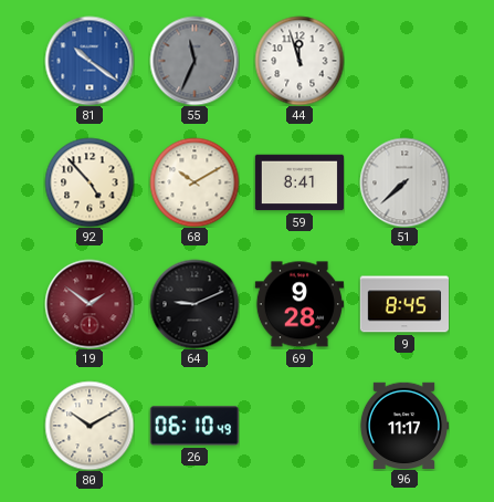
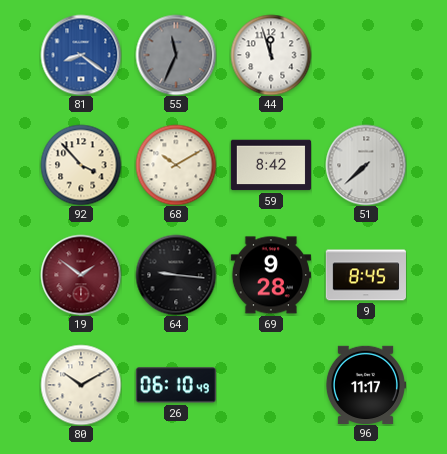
81: 10:21 -> 8:21
92: 4:53 -> 3:53
59: 8:41 -> 8:42
64: 9:11 -> 9:16
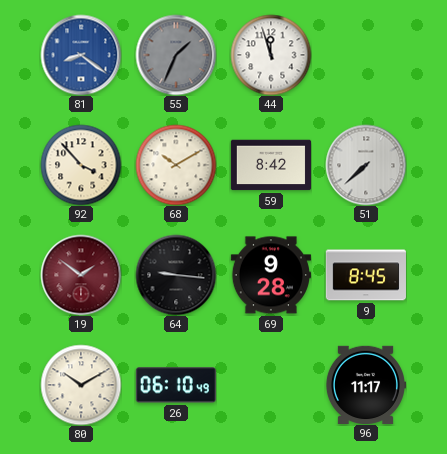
55: 11:34 -> 1:34
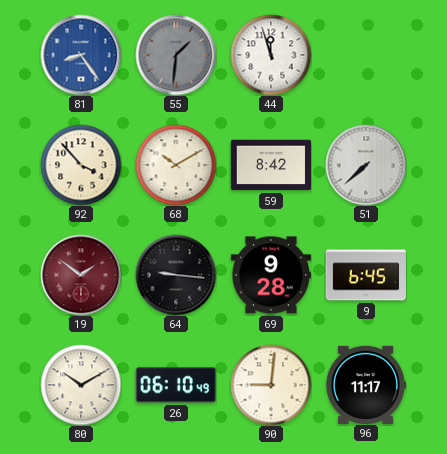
81: 8:21 -> 8:24
55: 1:34 -> 1:31
9: 8:45 -> 6:45
90: none -> 9:01
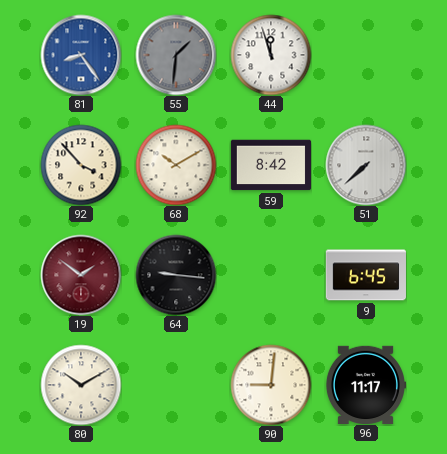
69: 9:28 -> none
26: 06:10 -> none
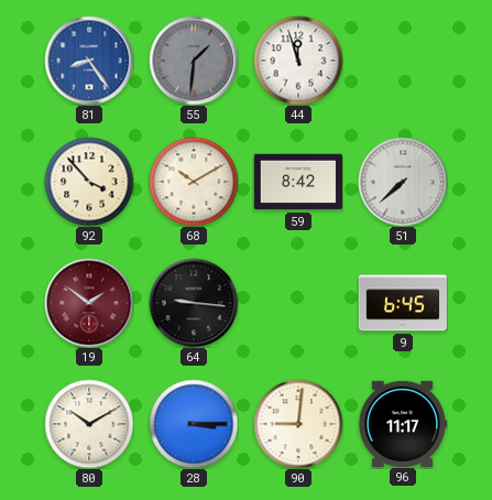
28: none -> 3:15
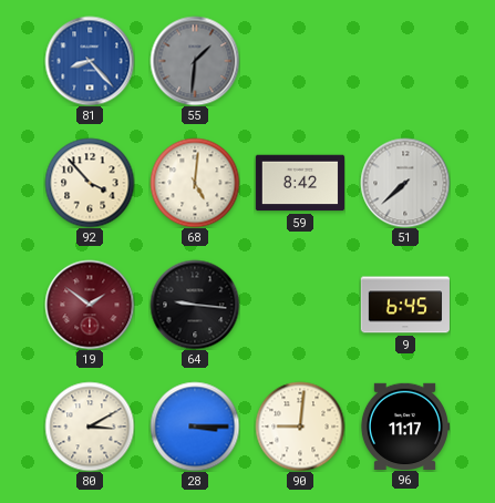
81: 8:24 -> 8:23
44: 11:57 -> none
68: 10:10 -> 5:01
80: 10:10 -> 3:10
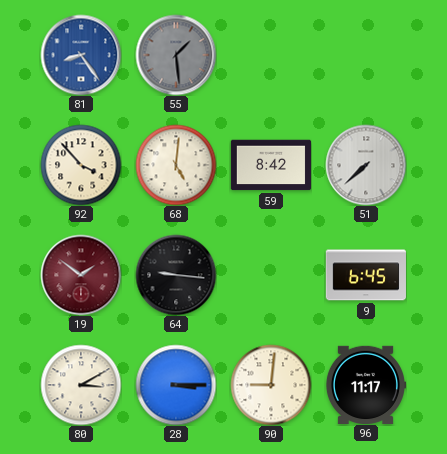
81: 8:23 -> 8:24
55: 1:31 -> 1:29
